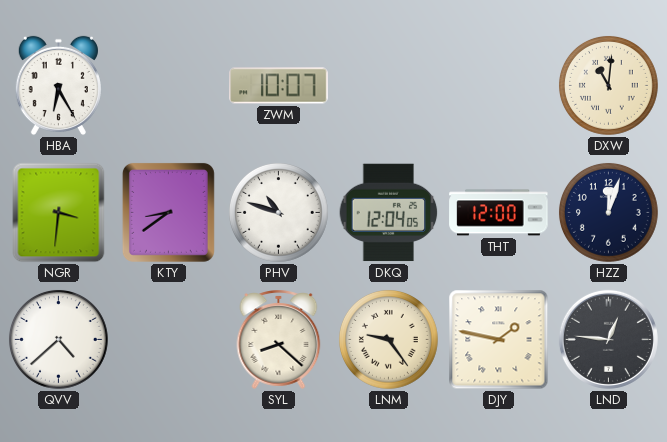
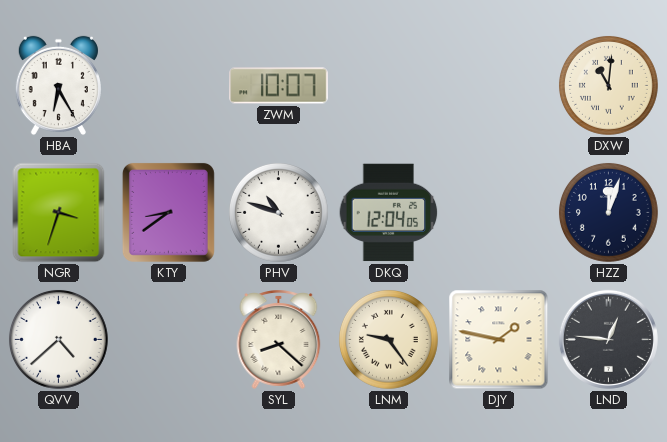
NGR: 3:31 -> 3:33
THT: 12:00 -> none
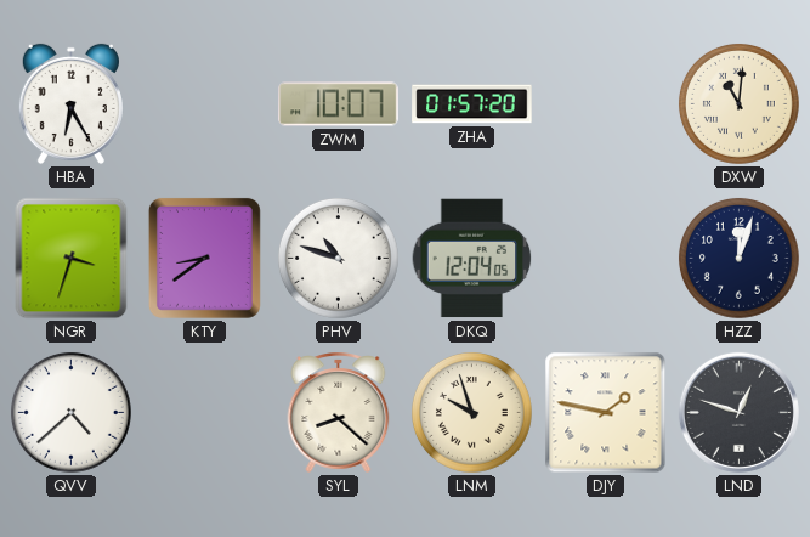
ZHA: none -> 01:57
LNM: 9:24 -> 9:57
LND: 12:46 -> 12:48
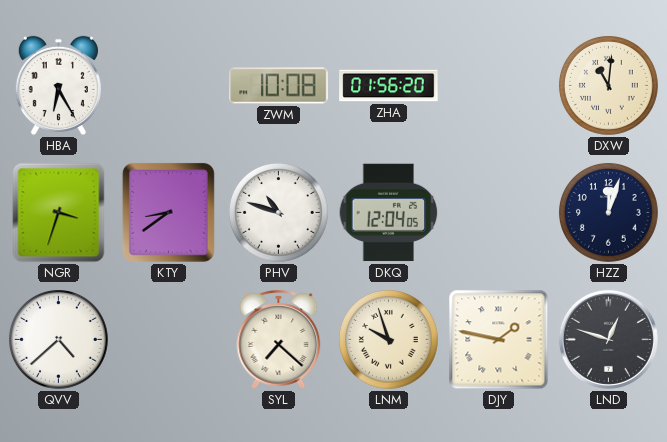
ZWM: 10:07 -> 10:08
ZHA: 01:57 -> 01:56
SYL: 8:22 -> 7:22
